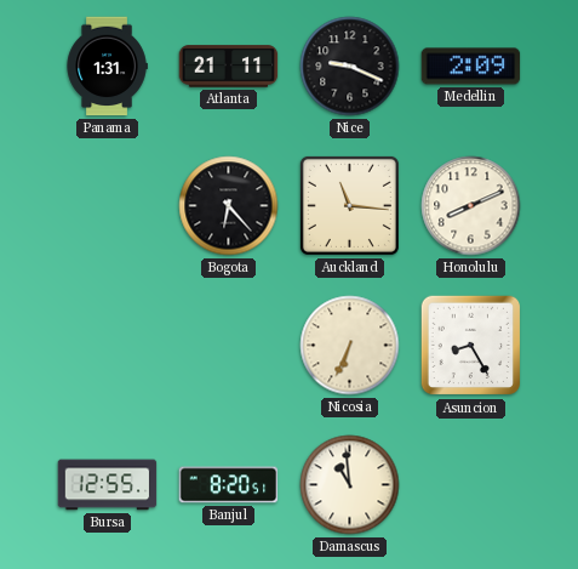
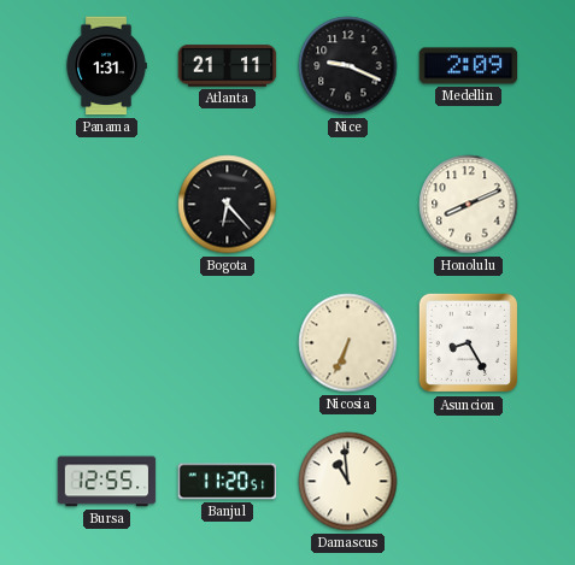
Auckland: 11:16 -> none
Banjul: 8:20 -> 11:20
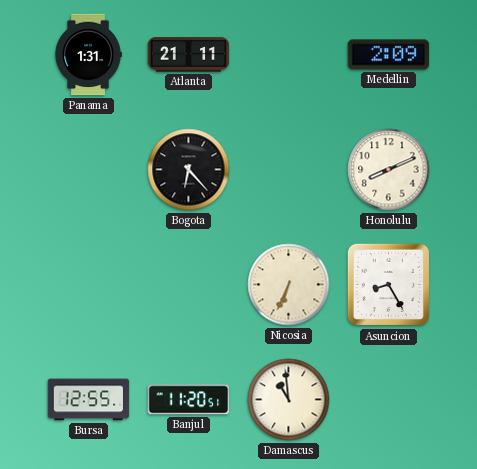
Nice: 9:19 -> none
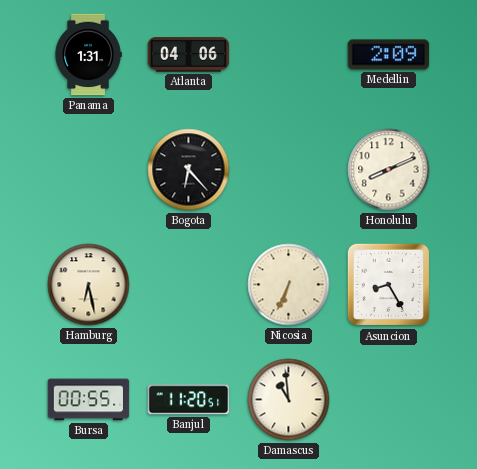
Atlanta: 21:11 -> 04:06
Hamburg: none -> 6:28
Bursa: 12:55 -> 00:55
